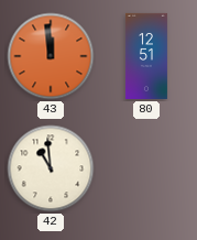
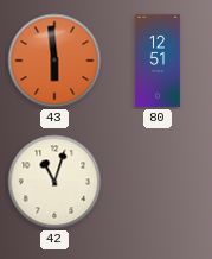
43: 11:59 -> 5:59
42: 10:59 -> 11:03
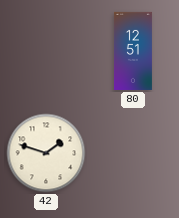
43: 5:59 -> none
42: 11:03 -> 1:48
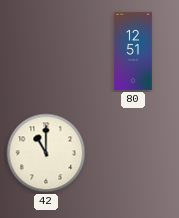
42: 1:48 -> 11:00
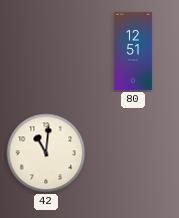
42: 11:00 -> 11:01
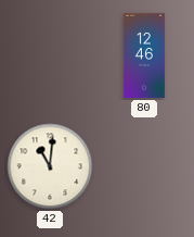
80: 12:51 -> 12:46
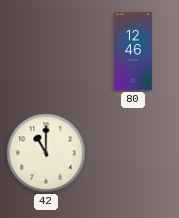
42: 11:01 -> 11:00
